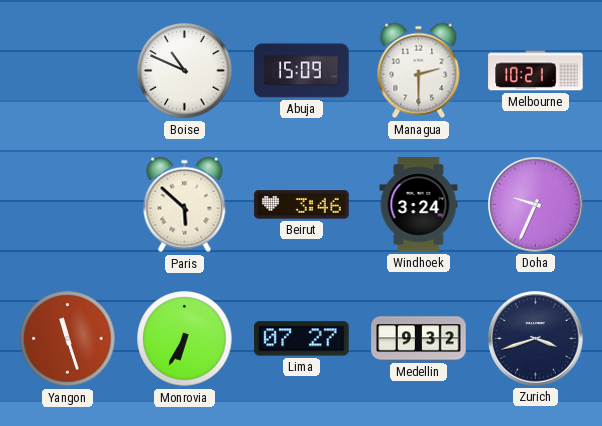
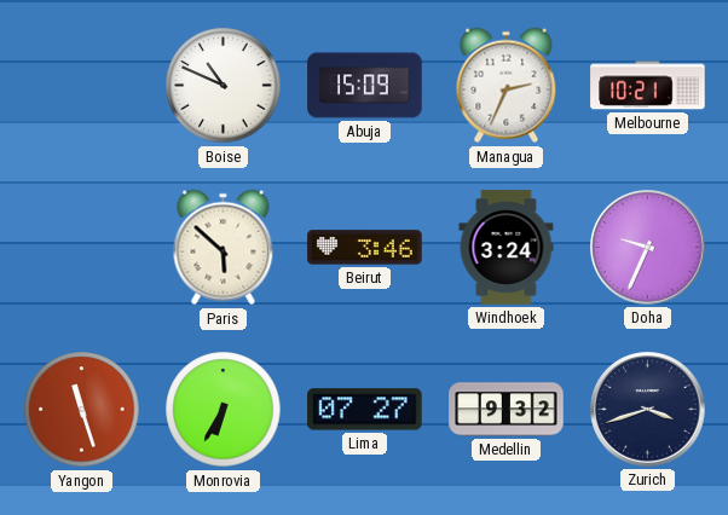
Managua: 2:30 -> 2:34
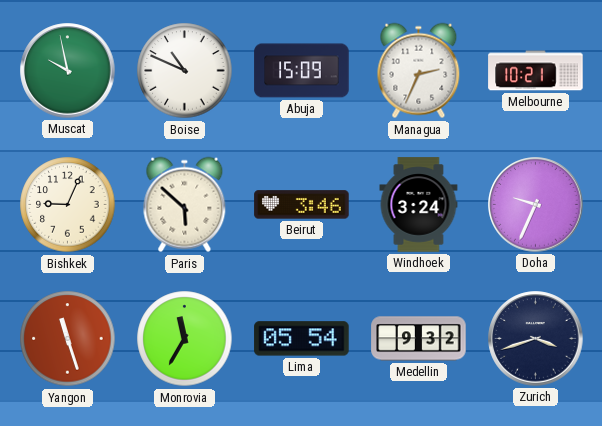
Muscat: none -> 9:58
Bishkek: none -> 9:04
Monrovia: 6:35 -> 11:35
Lima: 07:27 -> 05:54
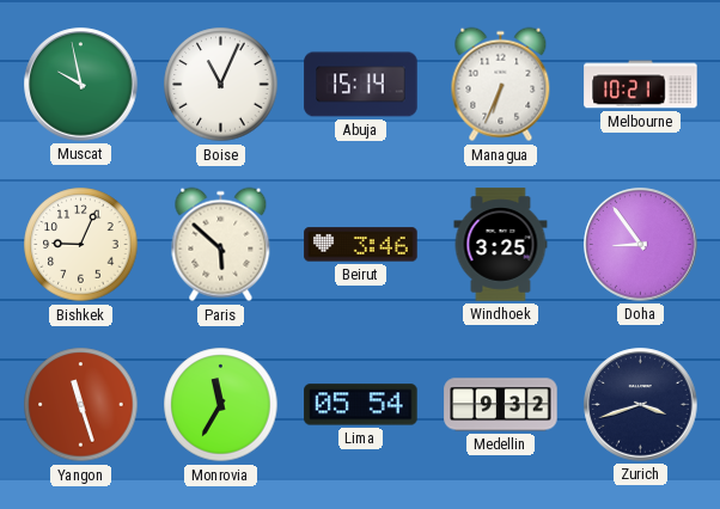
Boise: 10:49 -> 11:04
Abuja: 15:09 -> 15:14
Managua: 2:34 -> 6:34
Windhoek: 3:24 -> 3:25
Doha: 9:34 -> 8:54
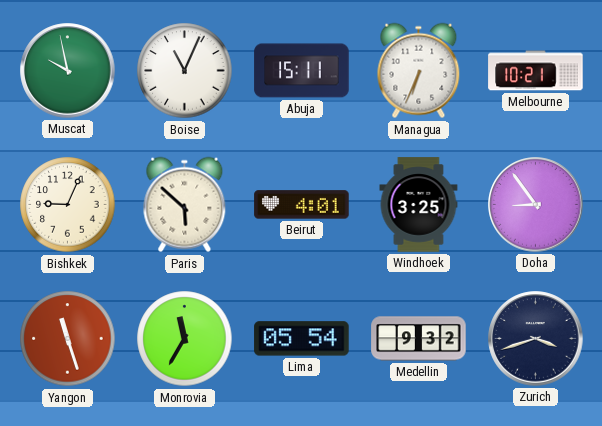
Abuja: 15:14 -> 15:11
Beirut: 3:46 -> 4:01
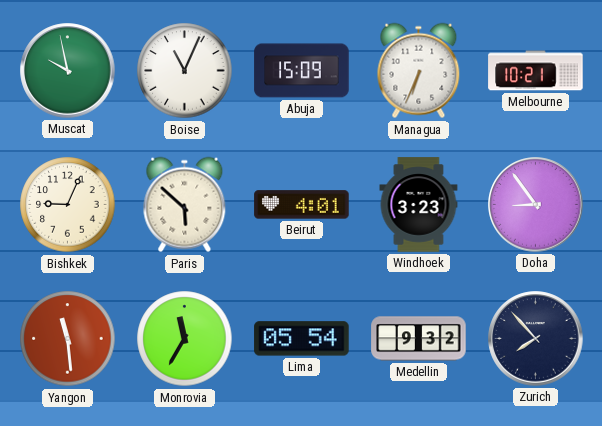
Abuja: 15:11 -> 15:09
Windhoek: 3:25 -> 3:23
Yangon: 11:27 -> 11:29
Zurich: 3:42 -> 7:53
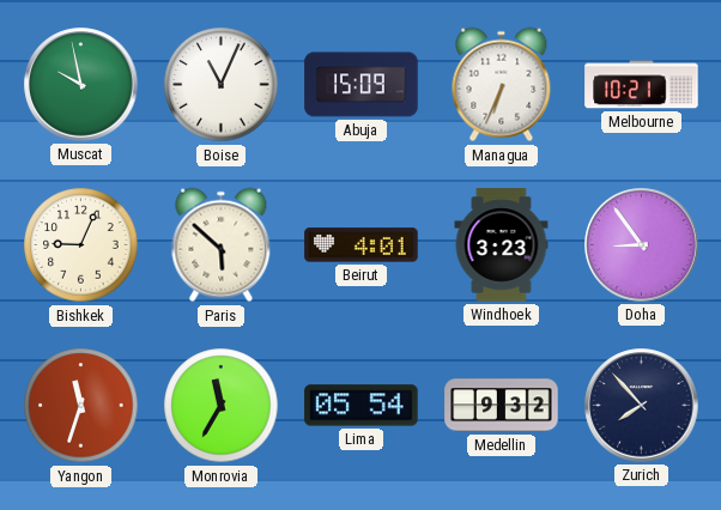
Yangon: 11:29 -> 11:33
